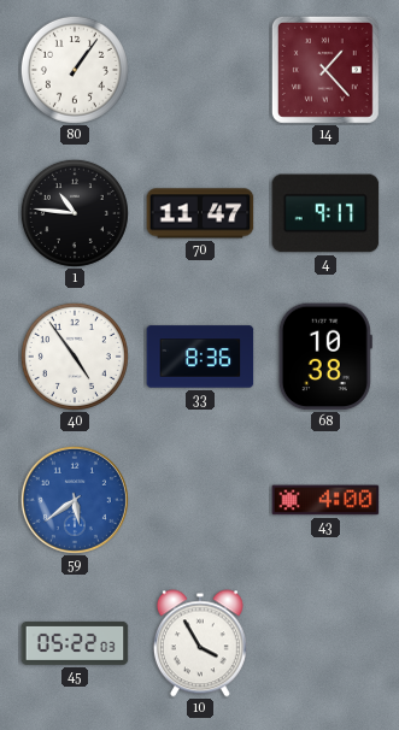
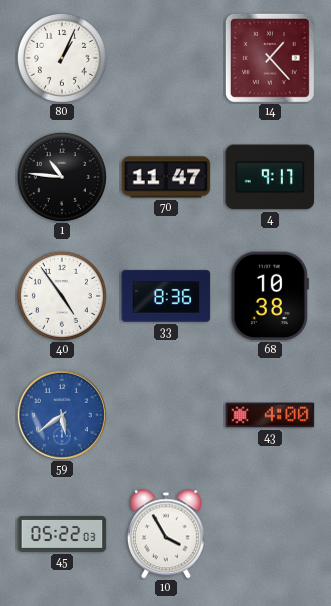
80: 1:06 -> 1:04
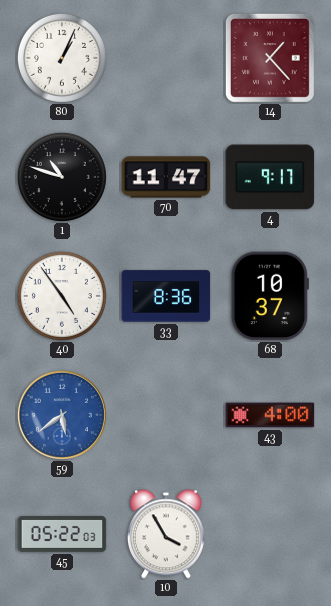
1: 10:46 -> 10:48
68: 10:38 -> 10:37
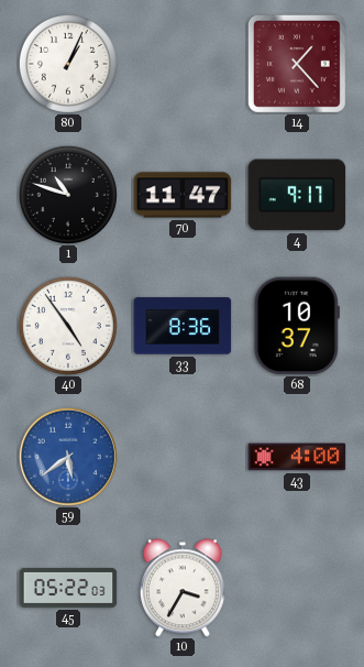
10: 3:55 -> 3:35
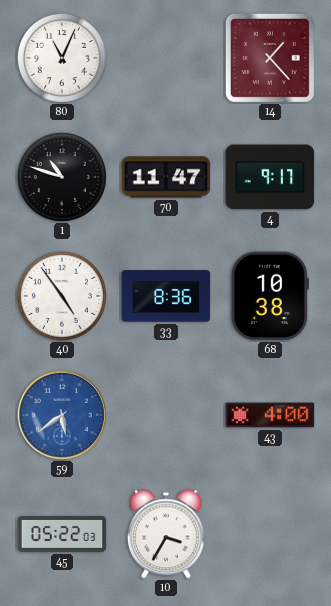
80: 1:04 -> 11:04
68: 10:37 -> 10:38
